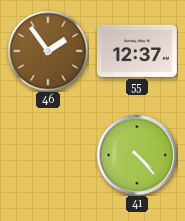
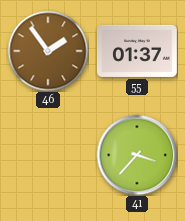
55: 12:37 -> 01:37
41: 4:23 -> 3:37
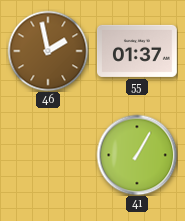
46: 1:54 -> 1:58
41: 3:37 -> 1:05
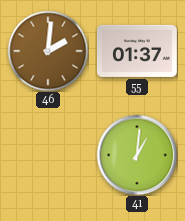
46: 1:58 -> 2:01
41: 1:05 -> 1:01
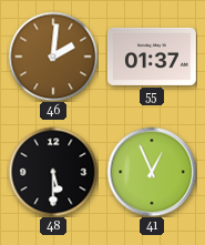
48: none -> 5:30
41: 1:01 -> 12:56
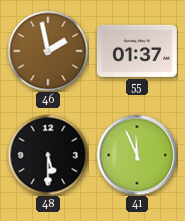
46: 2:01 -> 1:58
41: 12:56 -> 11:56
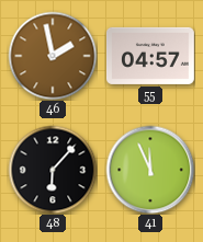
55: 01:37 -> 04:57
48: 5:30 -> 6:07
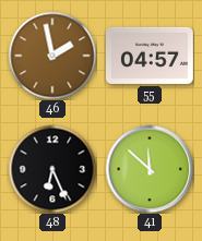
48: 6:07 -> 6:26
41: 11:56 -> 11:52
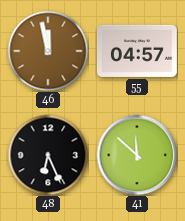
46: 1:58 -> 11:58
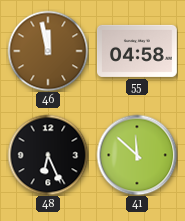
55: 04:57 -> 04:58
